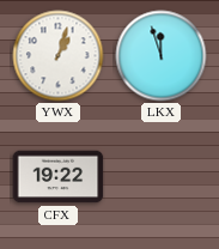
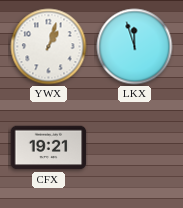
CFX: 19:22 -> 19:21
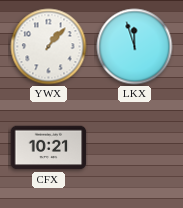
YWX: 1:03 -> 1:07
CFX: 19:21 -> 10:21
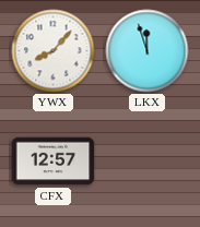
YWX: 1:07 -> 8:07
CFX: 10:21 -> 12:57
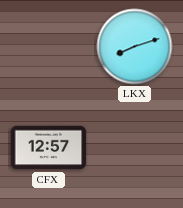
YWX: 8:07 -> none
LKX: 11:57 -> 8:12
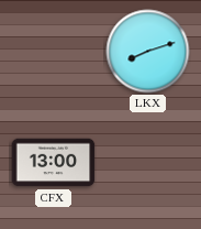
CFX: 12:57 -> 13:00
